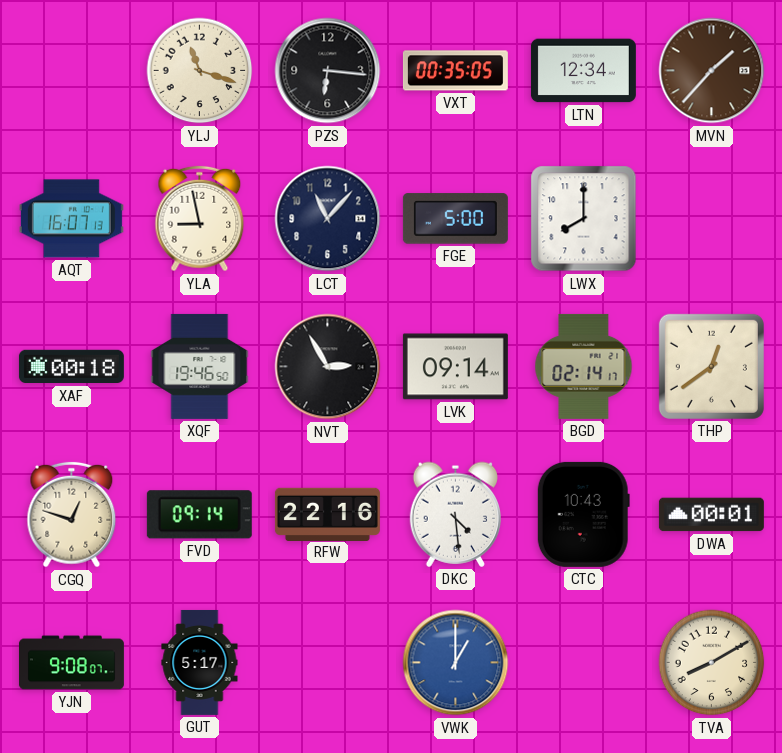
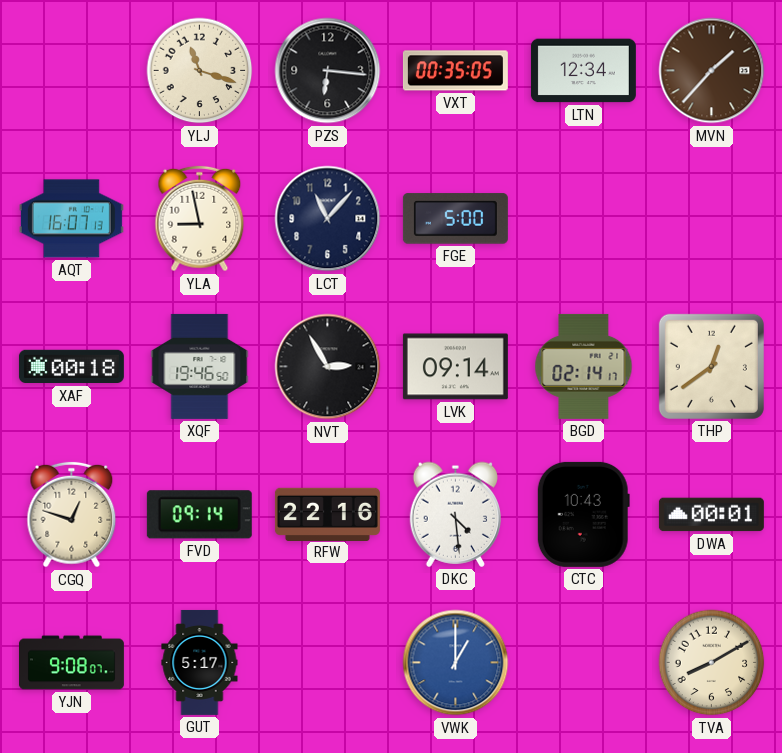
LWX: 8:00 -> none
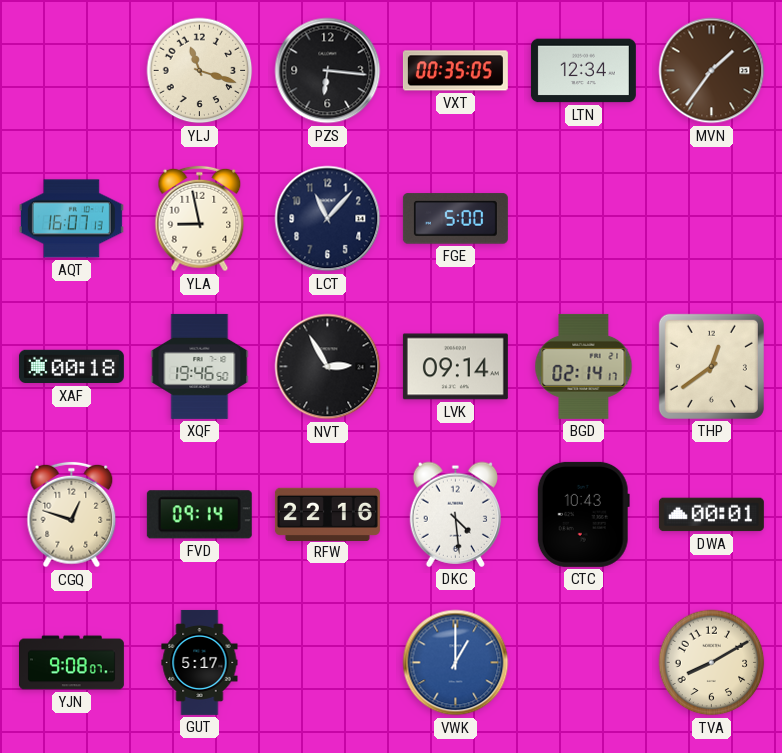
MVN: 1:37 -> 1:36
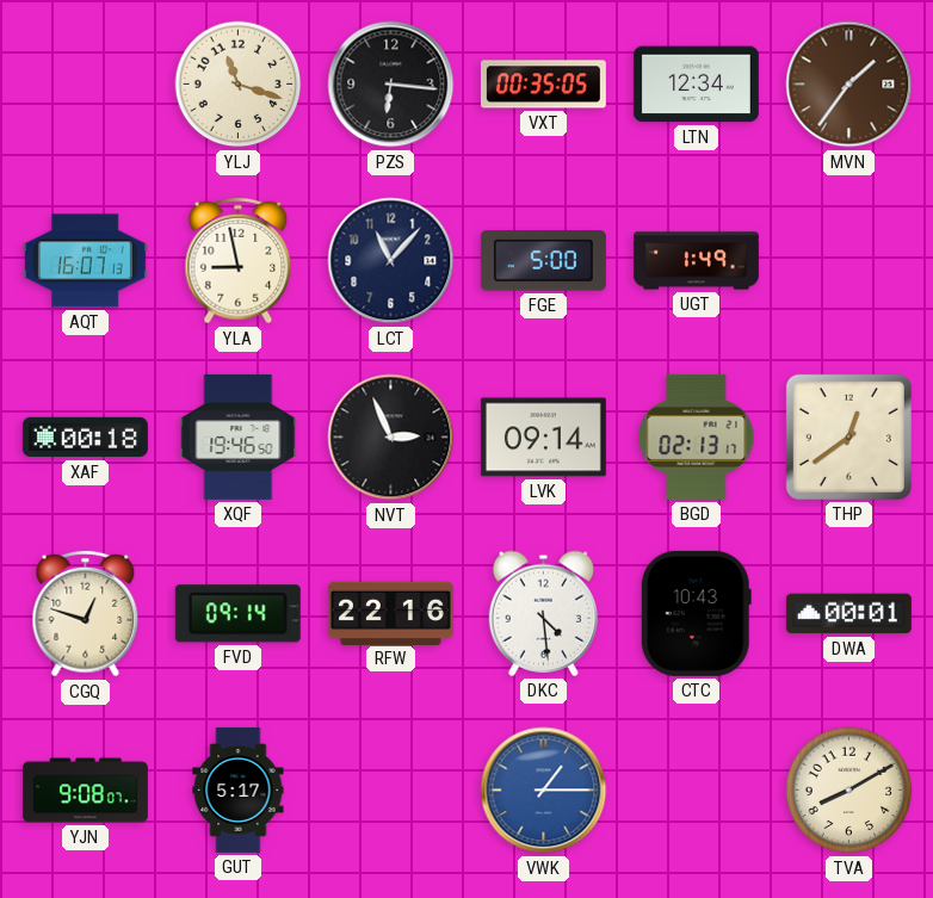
UGT: none -> 1:49
NVT: 2:55 -> 2:56
BGD: 02:14 -> 02:13
VWK: 1:00 -> 1:15
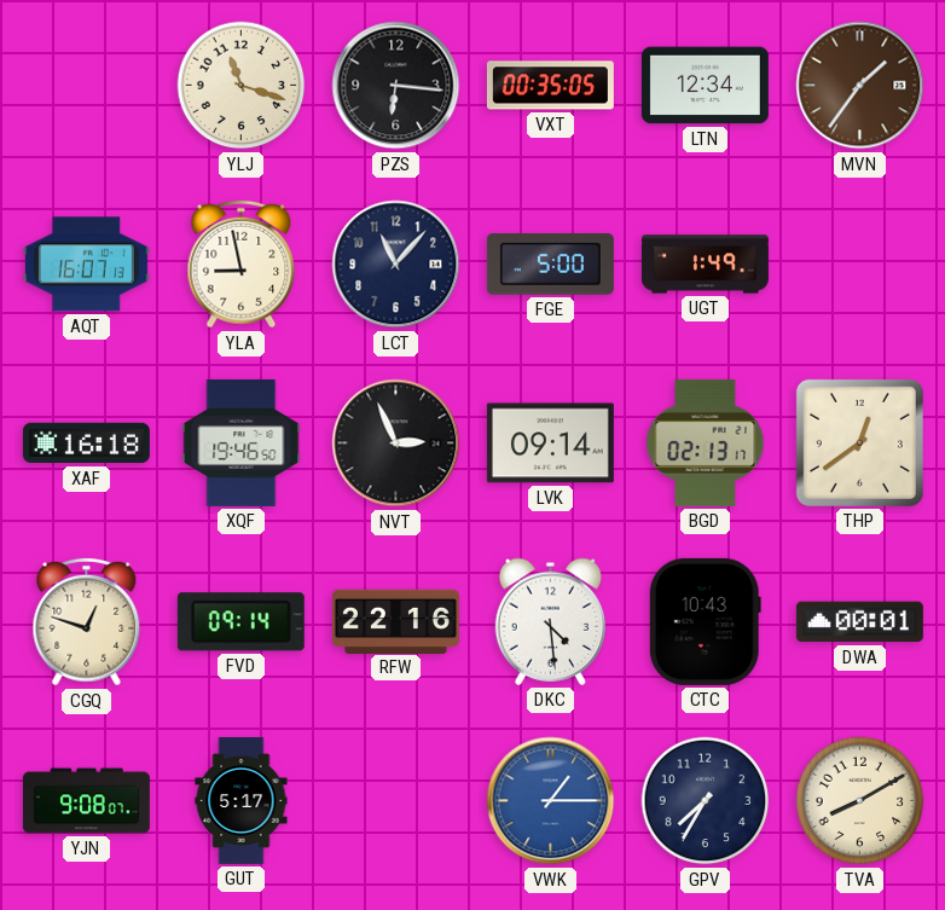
XAF: 00:18 -> 16:18
GPV: none -> 7:35
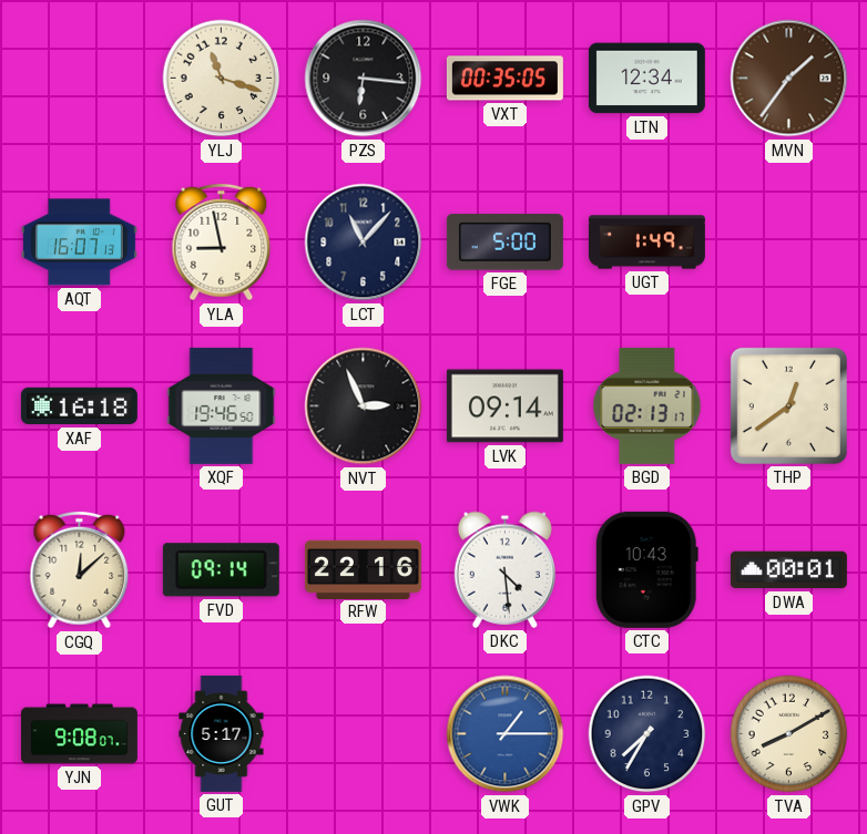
CGQ: 12:48 -> 12:08
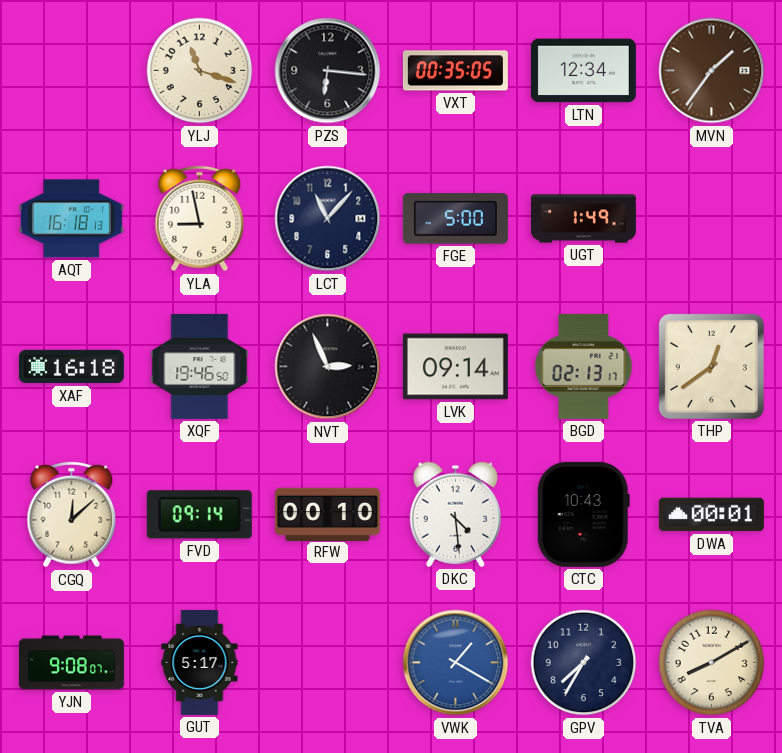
AQT: 16:07 -> 16:18
RFW: 22:16 -> 00:10
VWK: 1:15 -> 1:20
